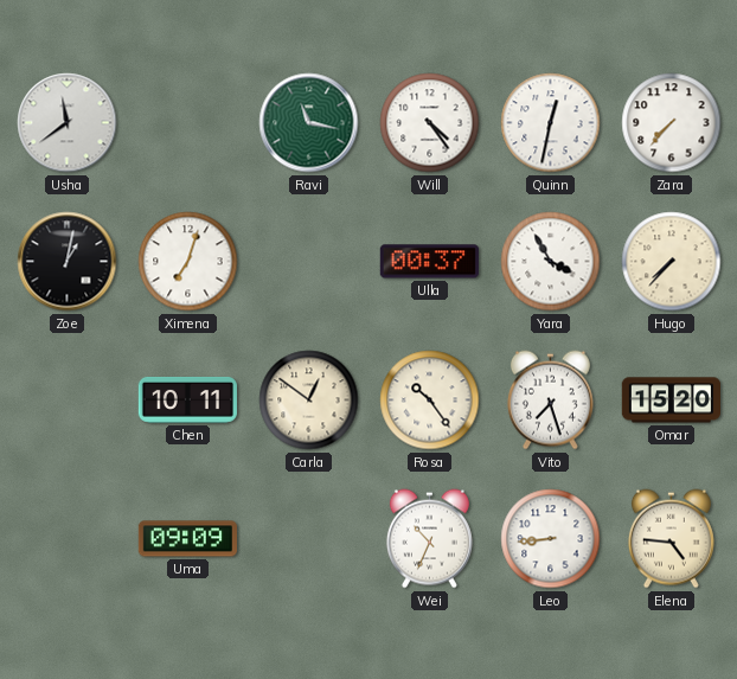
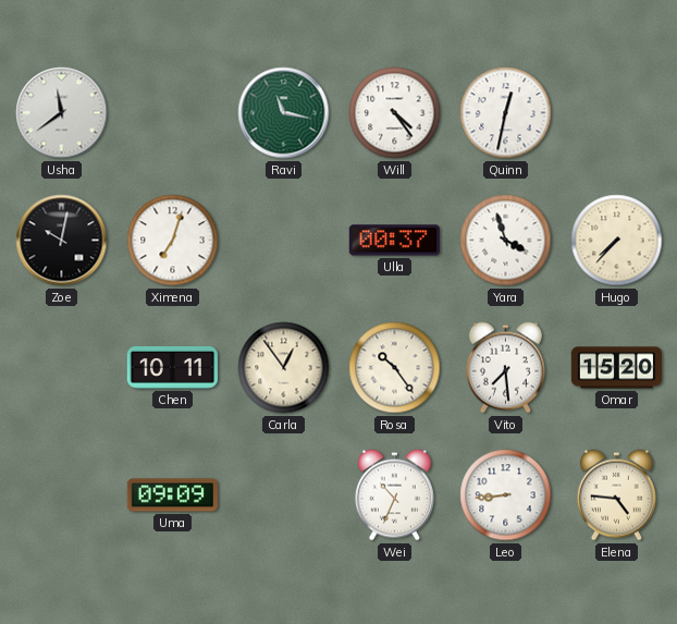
Zara: 7:37 -> none
Zoe: 1:02 -> 10:02
Yara: 3:55 -> 3:57
Carla: 12:51 -> 12:54
Vito: 7:27 -> 7:29
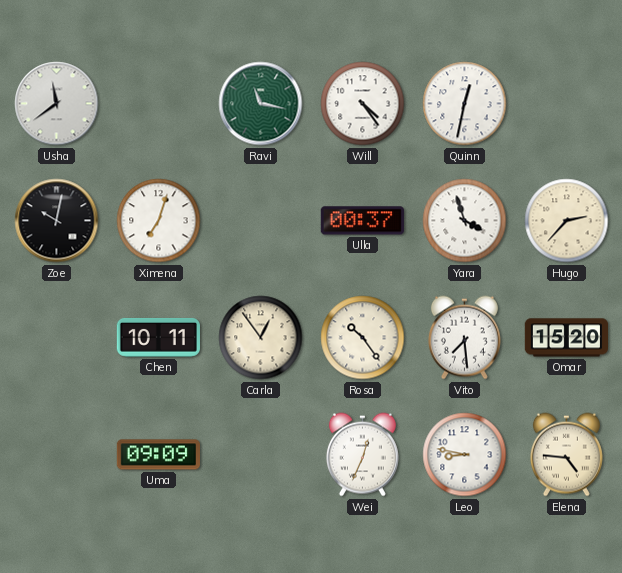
Hugo: 7:37 -> 2:37
Wei: 10:34 -> 12:34
Leo: 8:44 -> 8:47
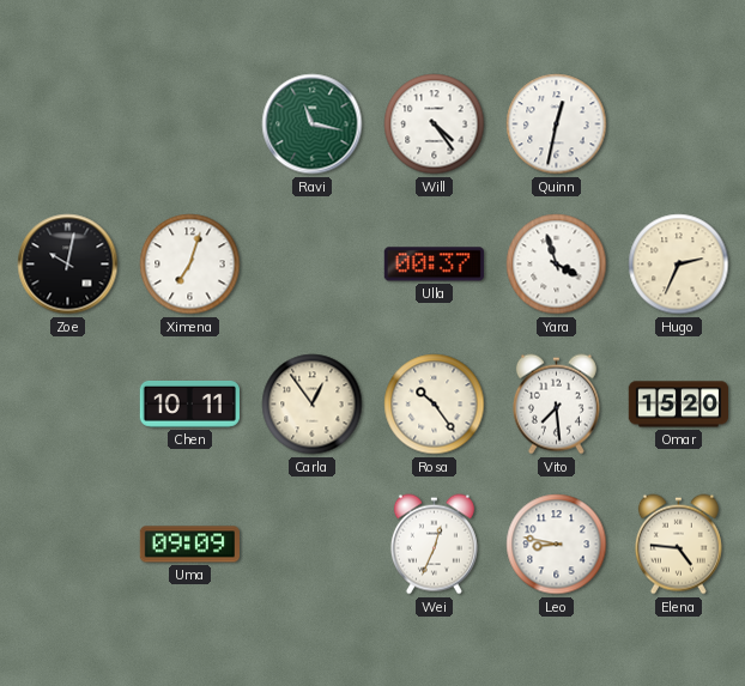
Usha: 11:39 -> none
Hugo: 2:37 -> 2:34
